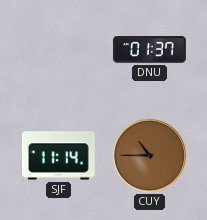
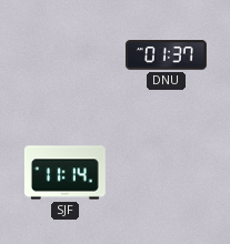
CUY: 10:45 -> none
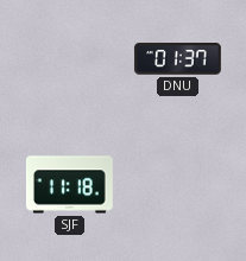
SJF: 11:14 -> 11:18
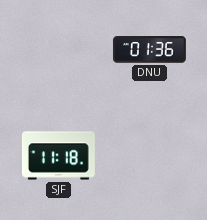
DNU: 01:37 -> 01:36
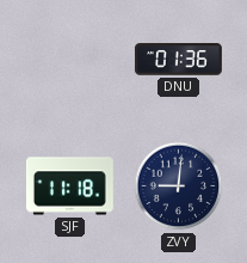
ZVY: none -> 9:01
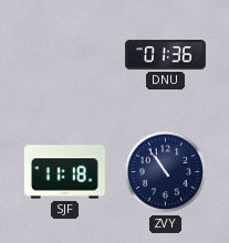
ZVY: 9:01 -> 10:54
